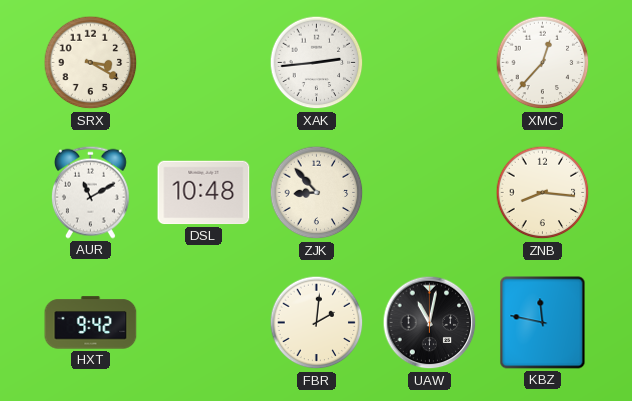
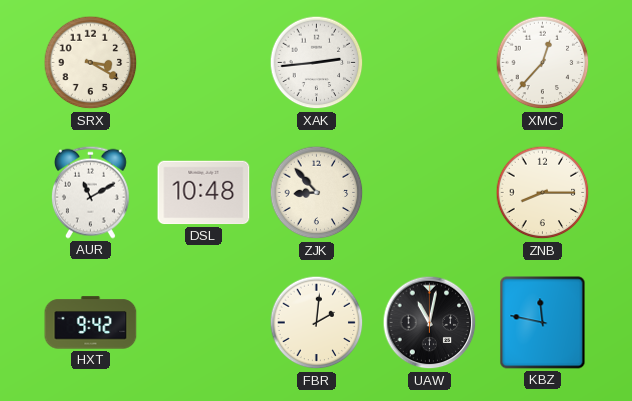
ZNB: 8:16 -> 8:15
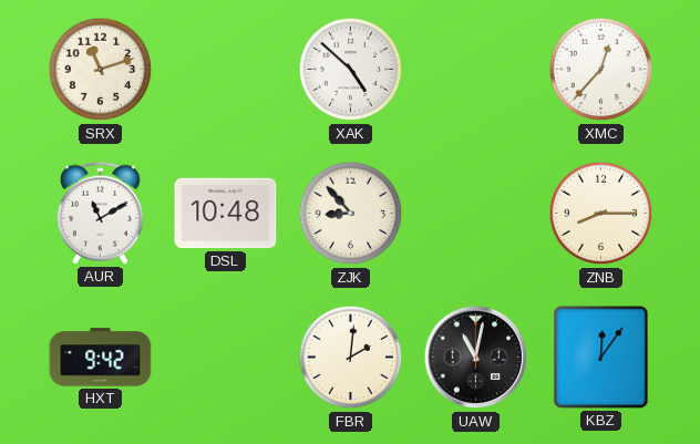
SRX: 3:20 -> 11:12
XAK: 2:44 -> 4:52
KBZ: 11:47 -> 12:06
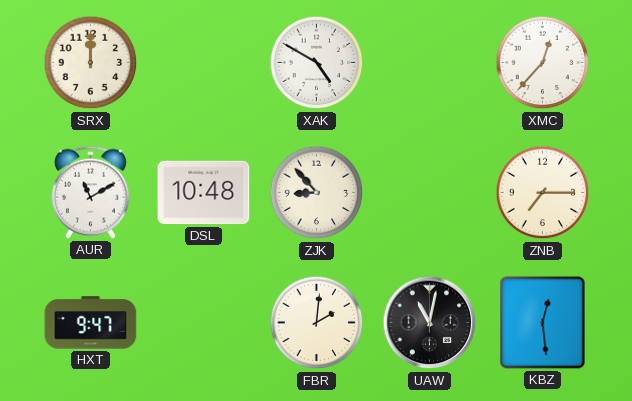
SRX: 11:12 -> 12:00
XAK: 4:52 -> 4:50
ZNB: 8:15 -> 7:15
HXT: 9:42 -> 9:47
KBZ: 12:06 -> 12:29
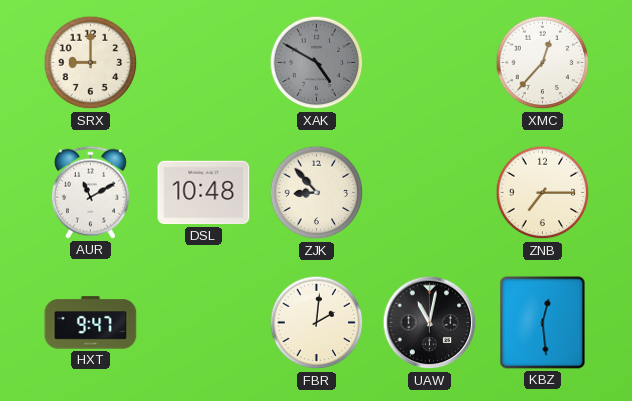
SRX: 12:00 -> 9:00
XAK dial: white -> grey
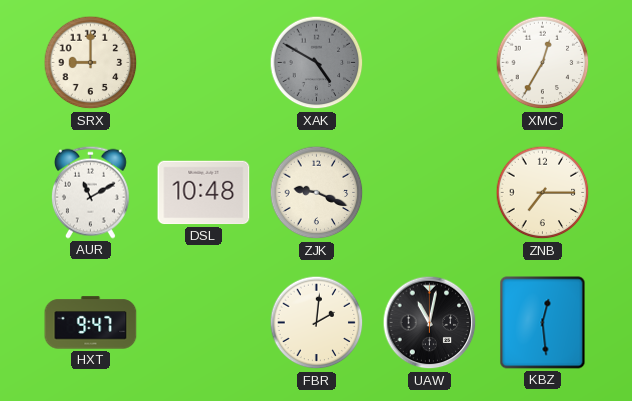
XMC: 12:37 -> 12:35
ZJK: 8:53 -> 9:19
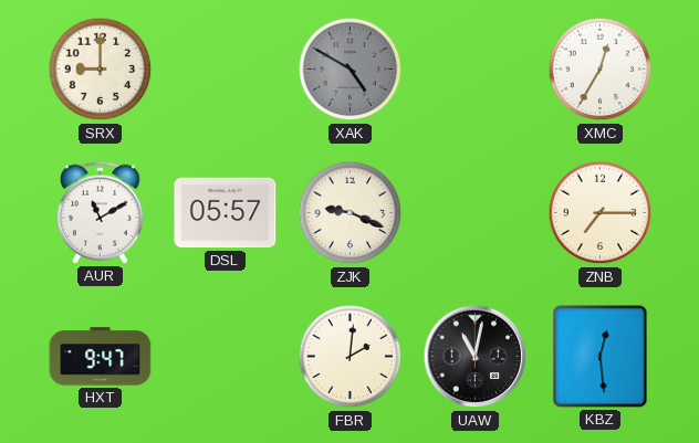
DSL: 10:48 -> 05:57
